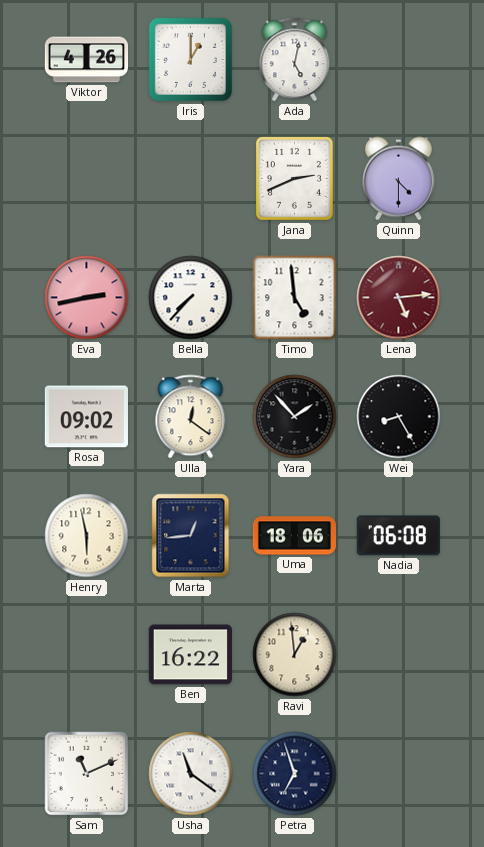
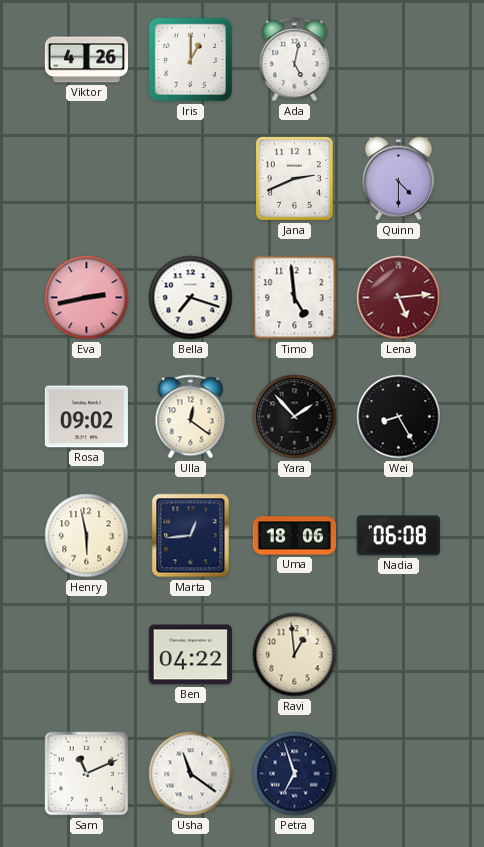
Bella: 7:37 -> 7:18
Ben: 16:22 -> 04:22
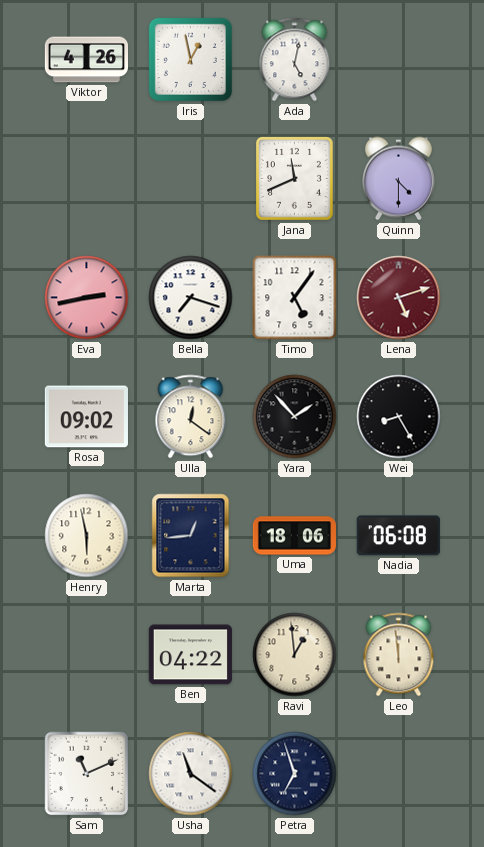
Iris: 1:00 -> 12:58
Jana: 2:41 -> 11:41
Timo: 4:59 -> 5:06
Lena: 5:14 -> 5:12
Leo: none -> 11:59
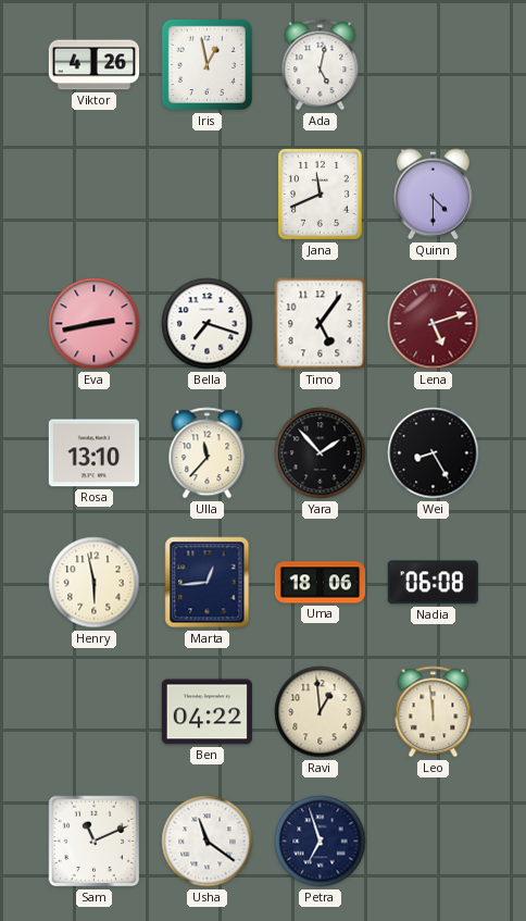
Rosa: 09:02 -> 13:10
Ulla: 12:21 -> 11:37
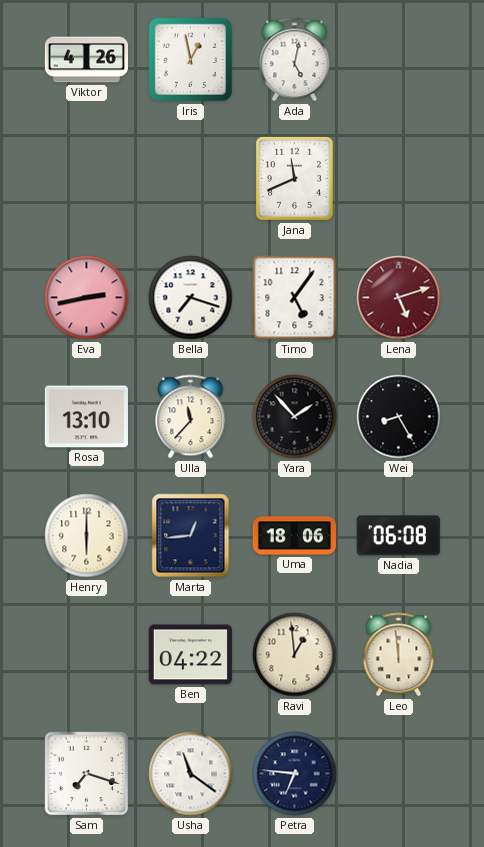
Quinn: 4:30 -> none
Henry: 5:58 -> 6:00
Sam: 11:11 -> 7:18
Petra: 6:57 -> 6:46
